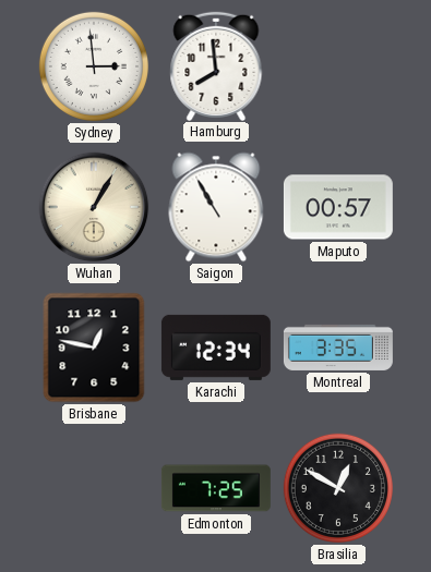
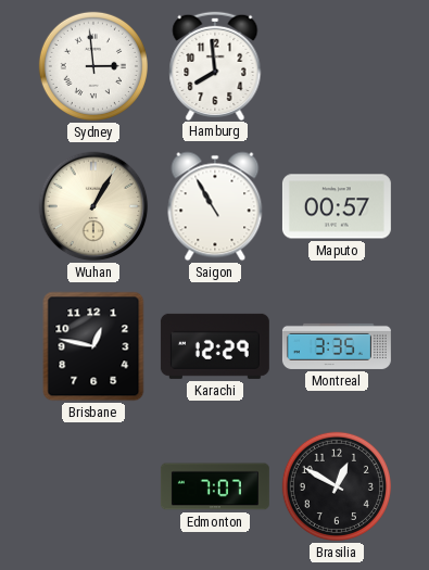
Karachi: 12:34 -> 12:29
Edmonton: 7:25 -> 7:07
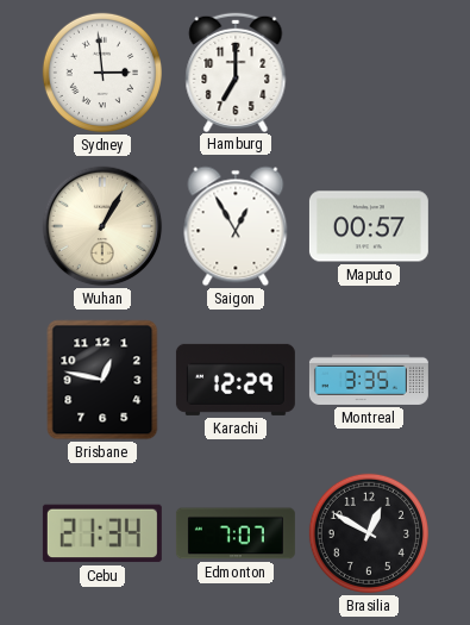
Hamburg: 7:59 -> 7:00
Saigon: 10:55 -> 12:55
Cebu: none -> 21:34
